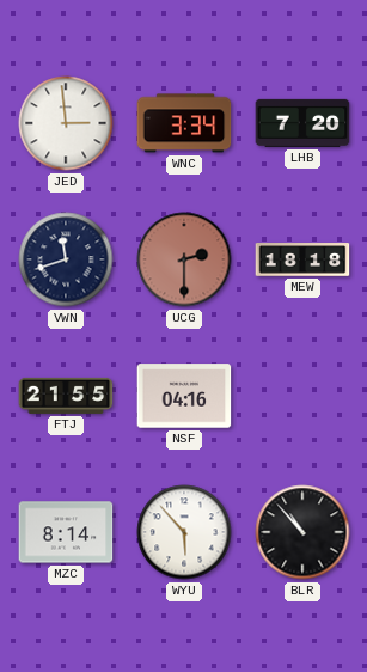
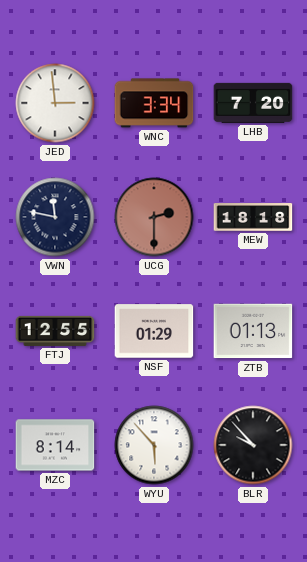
VWN: 11:42 -> 11:47
FTJ: 21:55 -> 12:55
NSF: 04:16 -> 01:29
ZTB: none -> 01:13
BLR: 10:53 -> 9:53
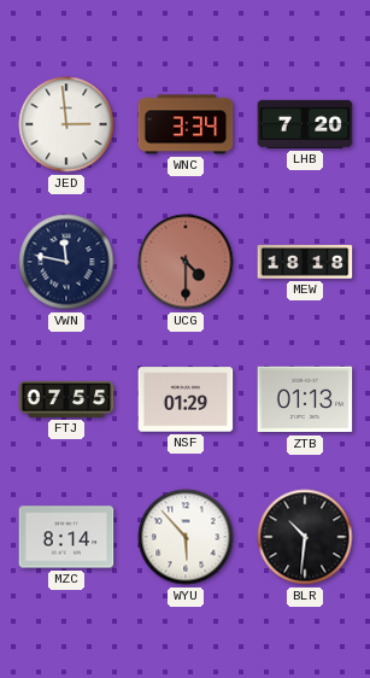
UCG: 2:30 -> 4:30
FTJ: 12:55 -> 07:55
BLR: 9:53 -> 10:31
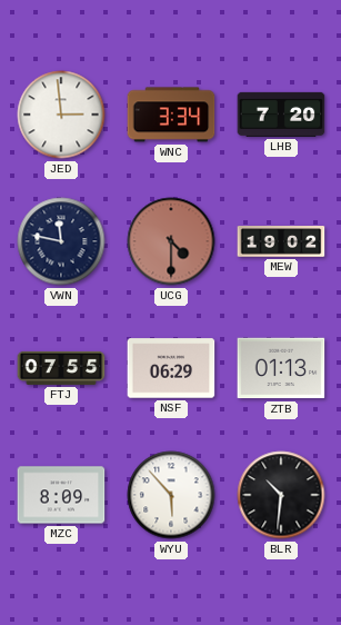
MEW: 18:18 -> 19:02
NSF: 01:29 -> 06:29
MZC: 8:14 -> 8:09
